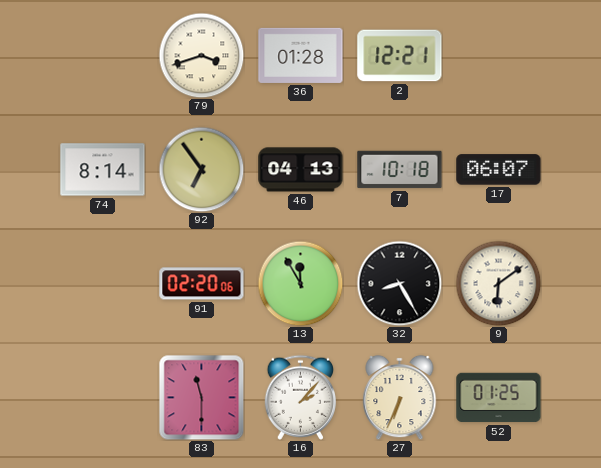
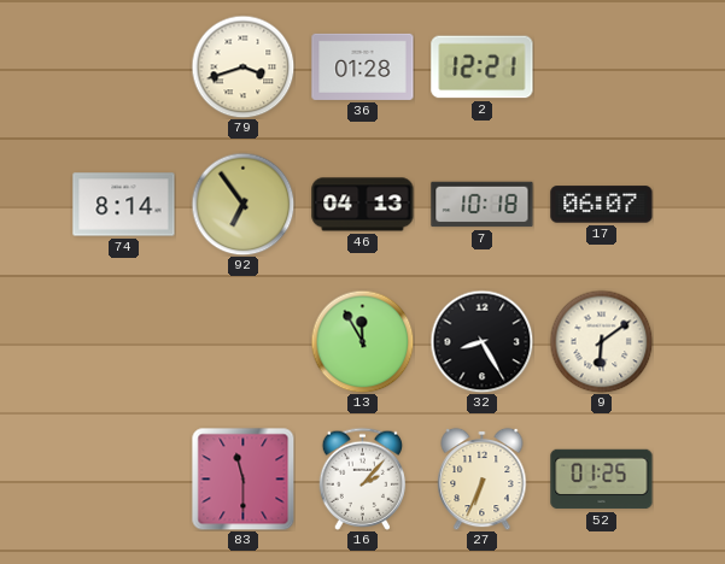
91: 02:20 -> none
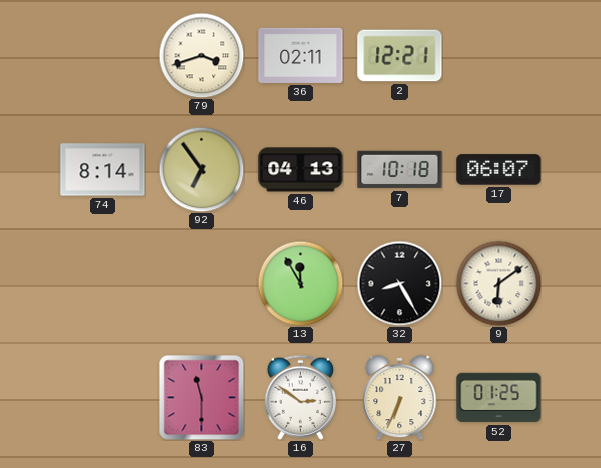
36: 01:28 -> 02:11
16: 2:07 -> 2:51
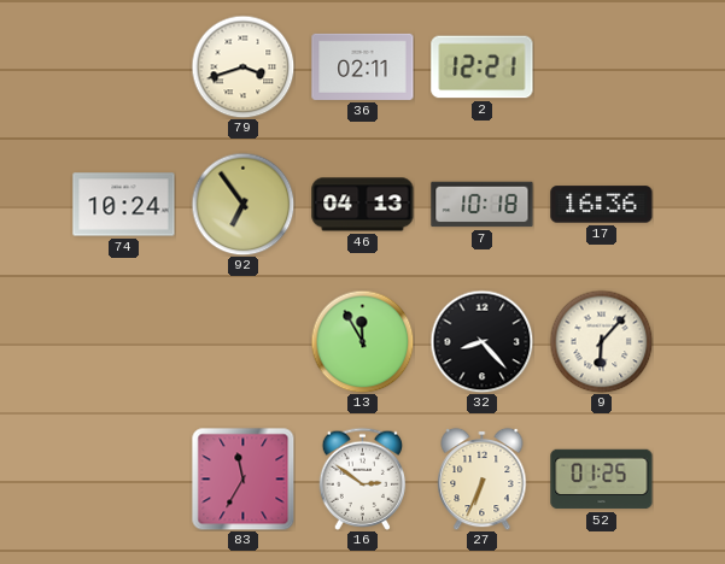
74: 8:14 -> 10:24
17: 06:07 -> 16:36
32: 8:25 -> 8:23
9: 6:09 -> 6:07
83: 11:30 -> 11:35
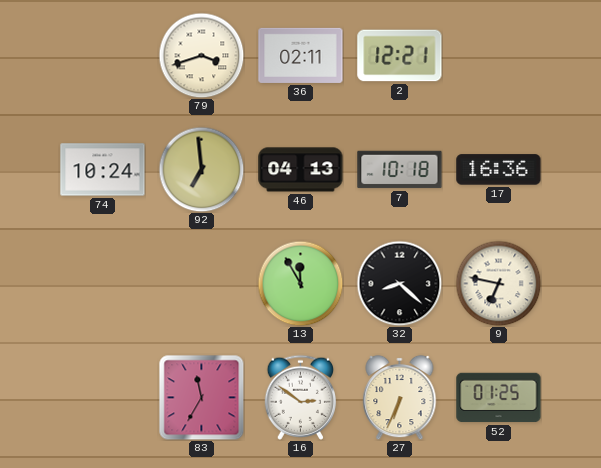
92: 6:54 -> 6:59
32: 8:23 -> 8:22
9: 6:07 -> 6:47
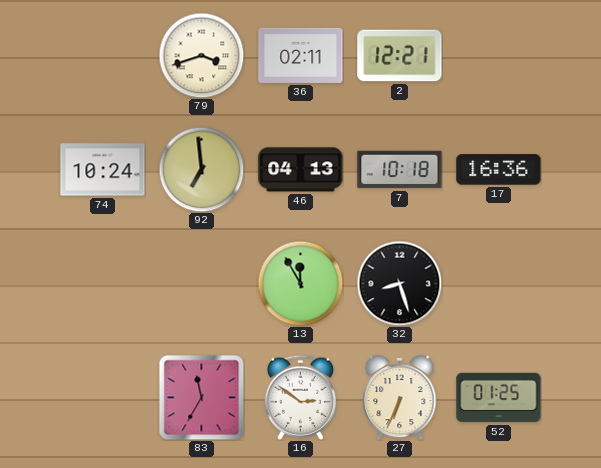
32: 8:22 -> 8:27
9: 6:47 -> none
